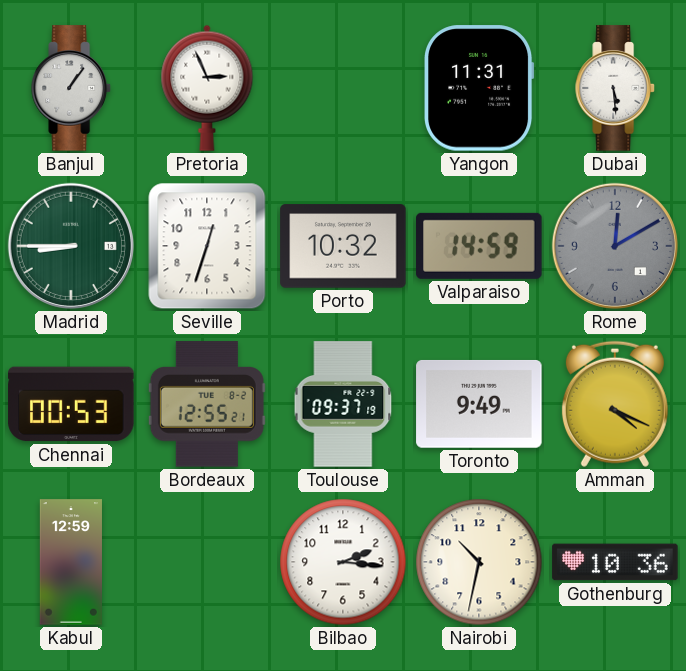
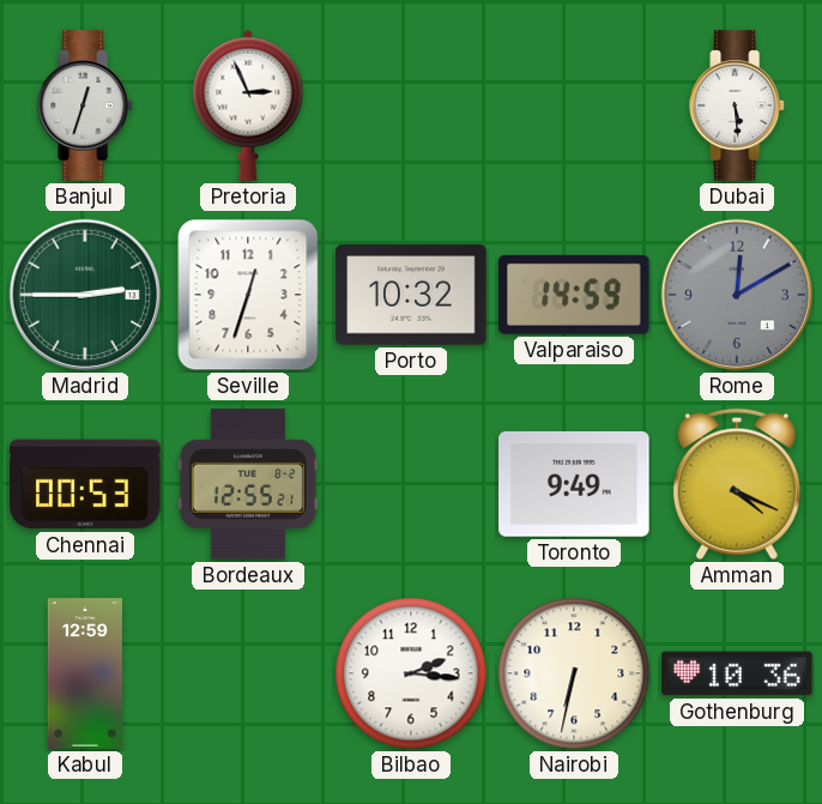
Banjul: 1:06 -> 12:33
Yangon: 11:31 -> none
Madrid: 8:45 -> 2:45
Toulouse: 09:37 -> none
Nairobi: 10:32 -> 6:32
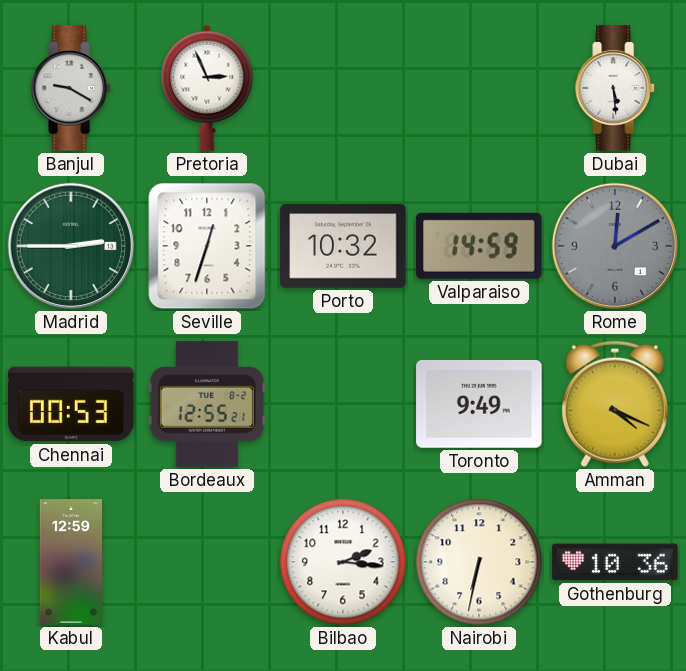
Banjul: 12:33 -> 9:20
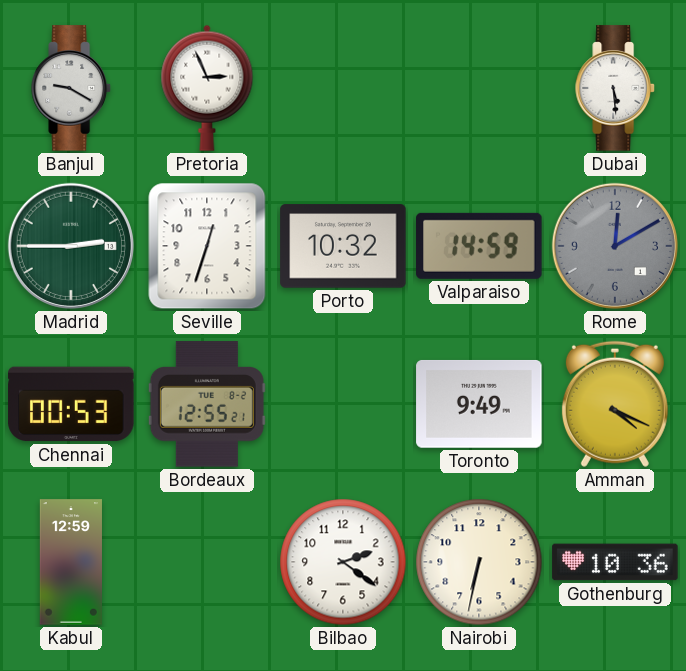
Bilbao: 2:16 -> 2:21
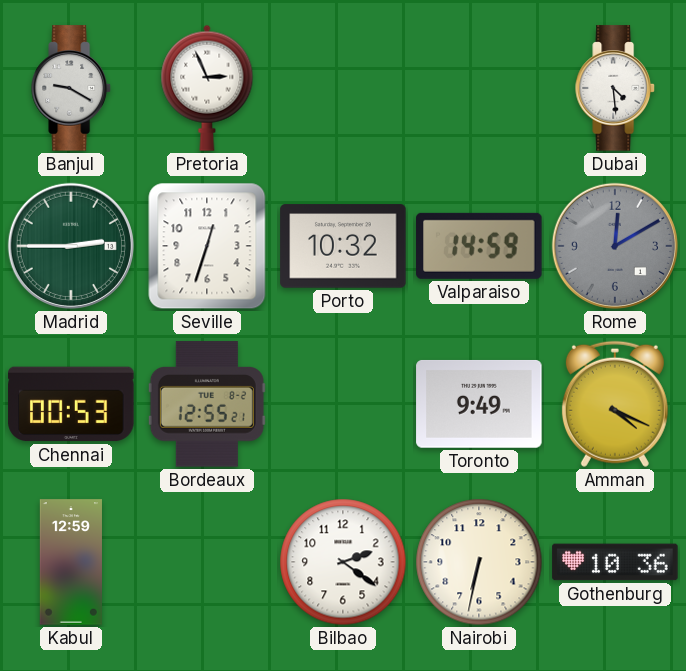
Dubai: 5:29 -> 4:29
